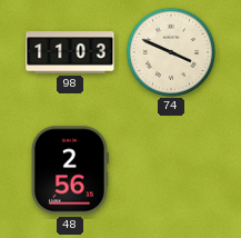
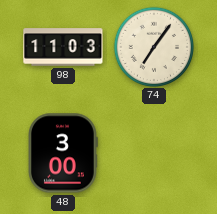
74: 3:49 -> 7:06
48: 2:56 -> 3:00
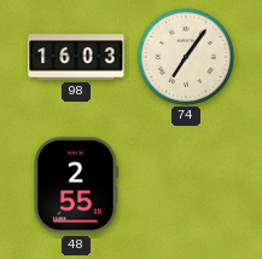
98: 11:03 -> 16:03
48: 3:00 -> 2:55
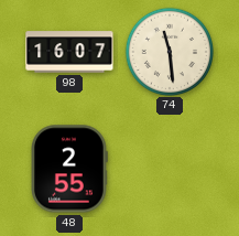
98: 16:03 -> 16:07
74: 7:06 -> 11:29
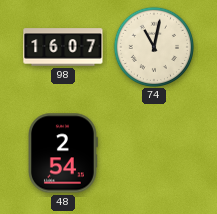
74: 11:29 -> 11:02
48: 2:55 -> 2:54
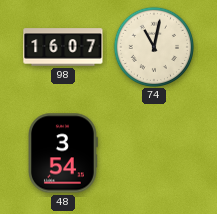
48: 2:54 -> 3:54
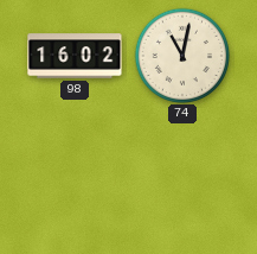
98: 16:07 -> 16:02
48: 3:54 -> none
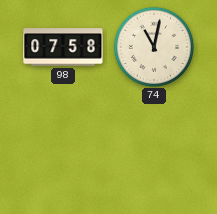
98: 16:02 -> 07:58
